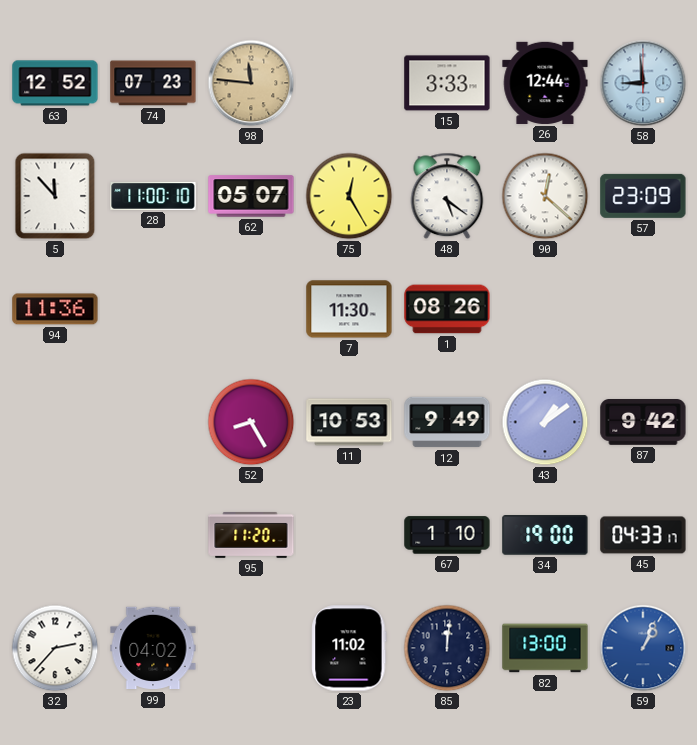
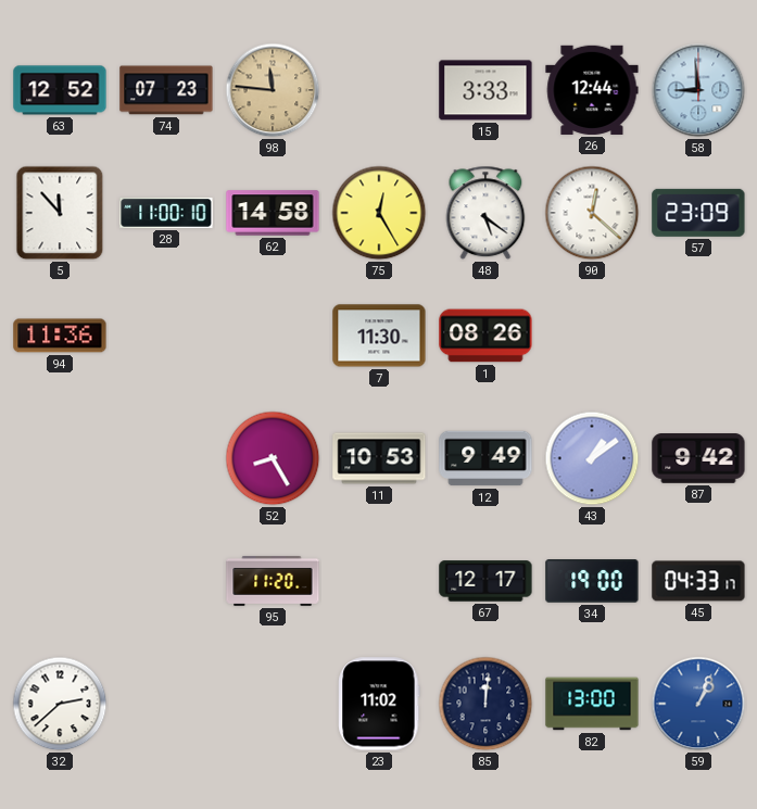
62: 05:07 -> 14:58
67: 1:10 -> 12:17
32: 2:37 -> 2:38
99: 04:02 -> none
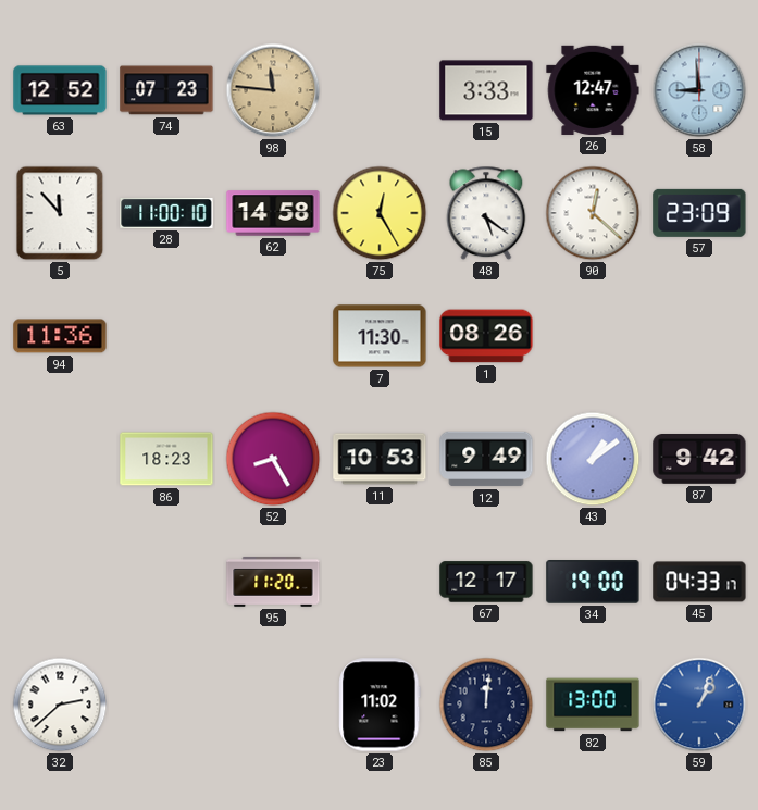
26: 12:44 -> 12:47
86: none -> 18:23
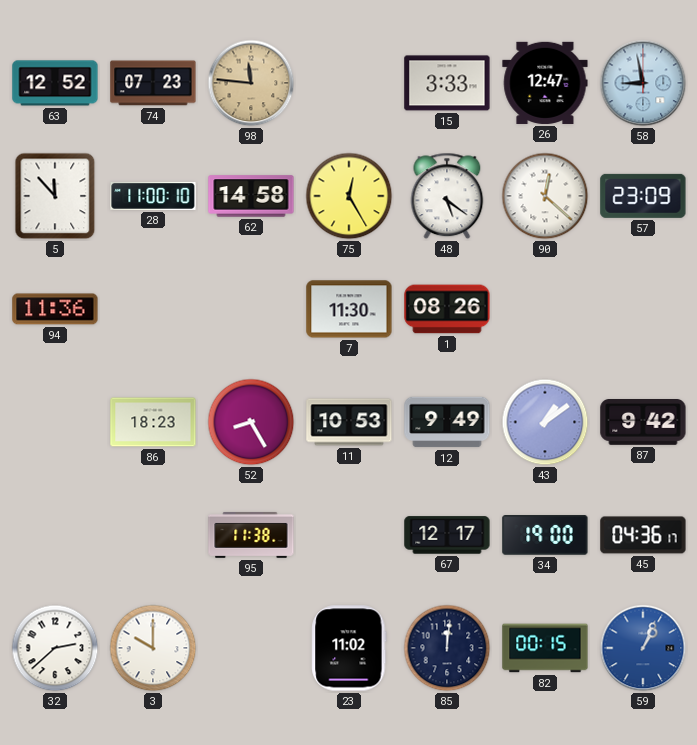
58: 8:59 -> 8:58
95: 11:20 -> 11:38
45: 04:33 -> 04:36
3: none -> 10:00
82: 13:00 -> 00:15
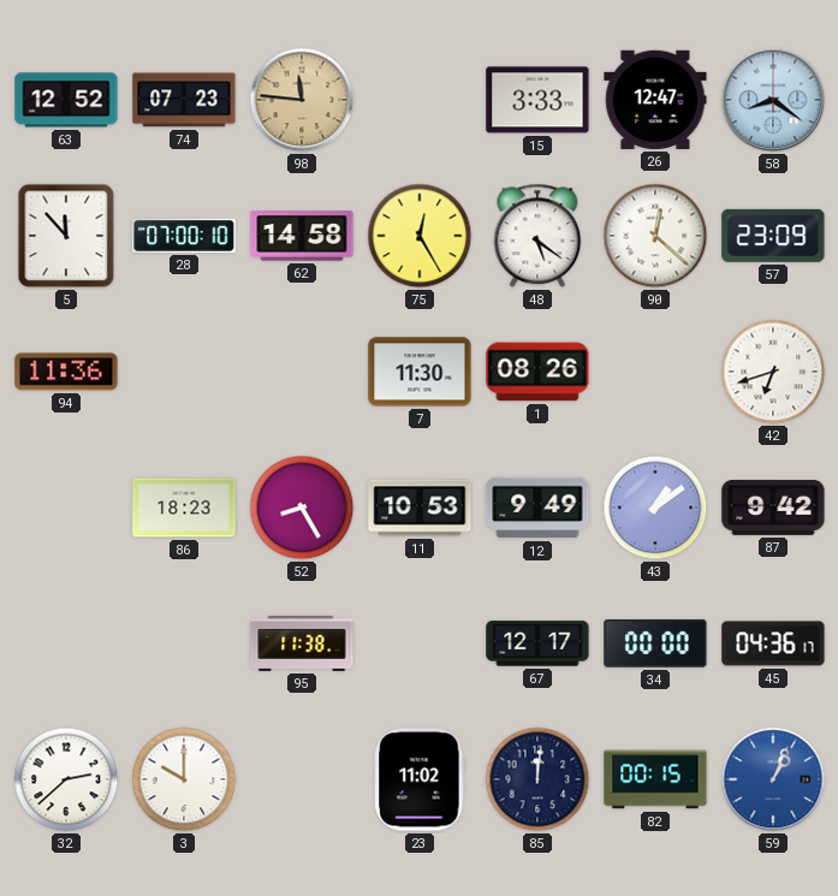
58: 8:58 -> 8:21
28: 11:00 -> 07:00
42: none -> 6:42
34: 19:00 -> 00:00
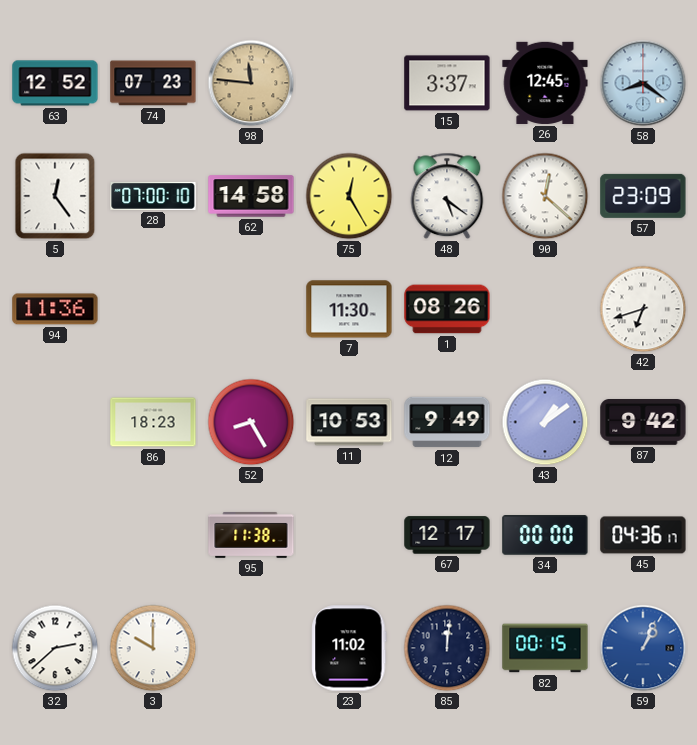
15: 3:33 -> 3:37
26: 12:47 -> 12:45
5: 11:53 -> 12:24
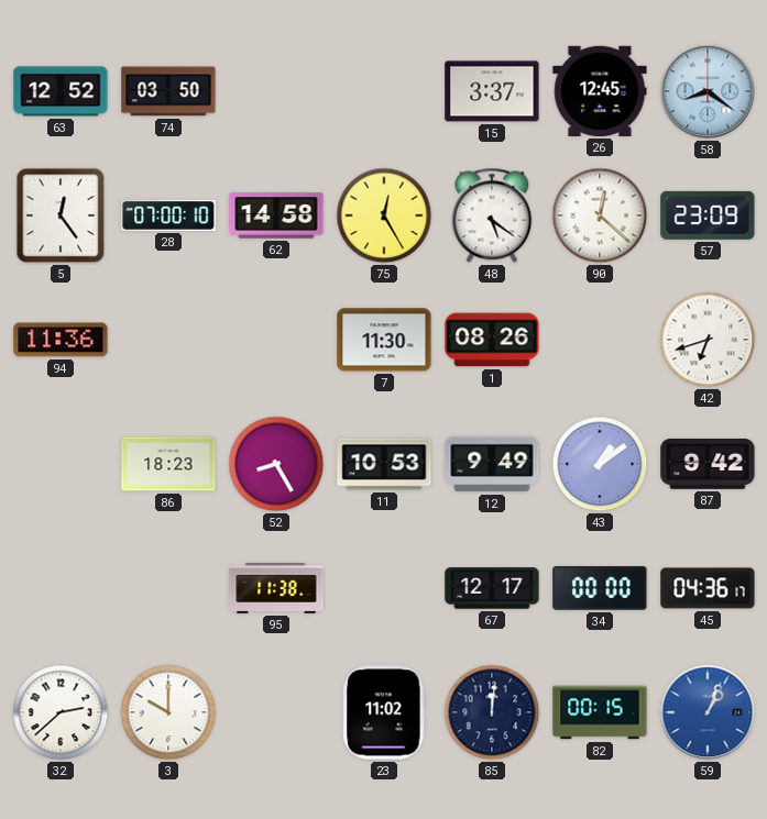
74: 07:23 -> 03:50
98: 11:46 -> none
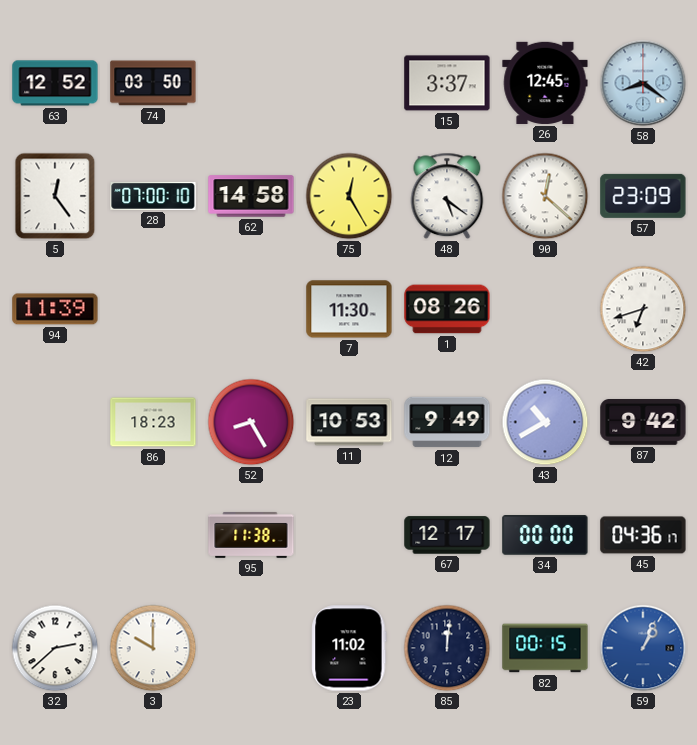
94: 11:36 -> 11:39
43: 1:09 -> 10:40
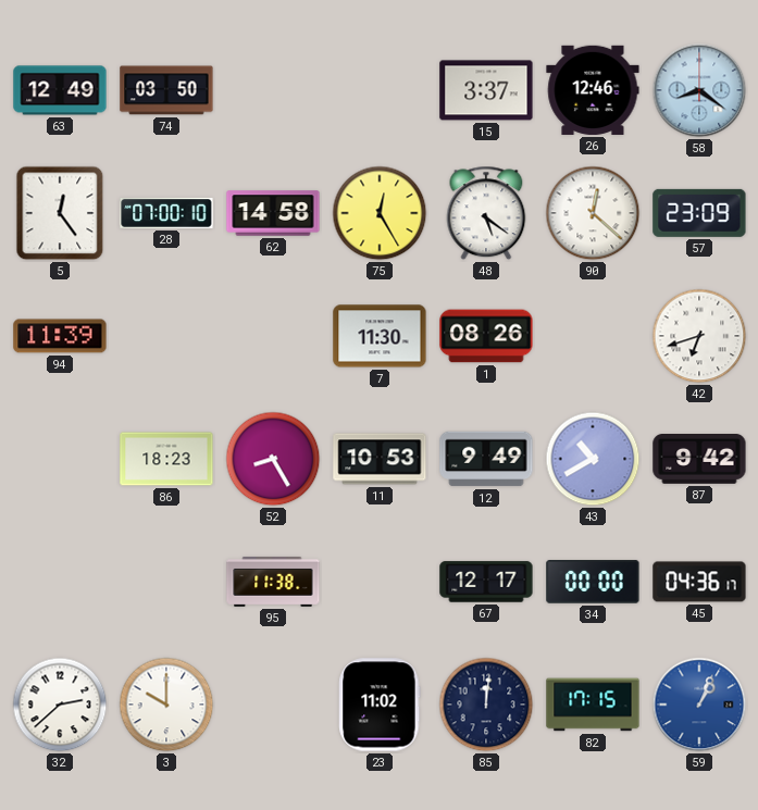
63: 12:52 -> 12:49
26: 12:45 -> 12:46
82: 00:15 -> 17:15
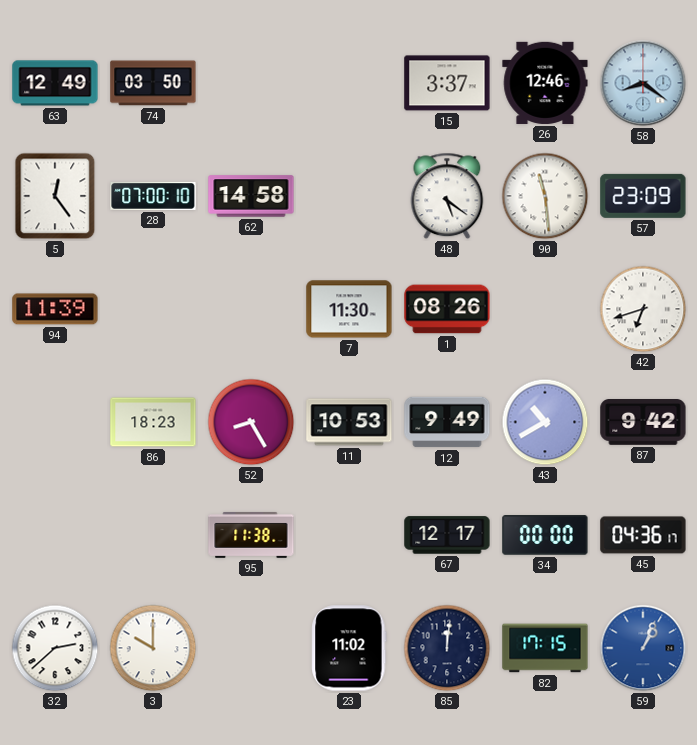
75: 12:25 -> none
90: 12:22 -> 11:29
